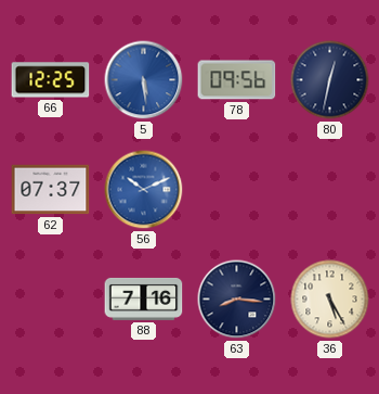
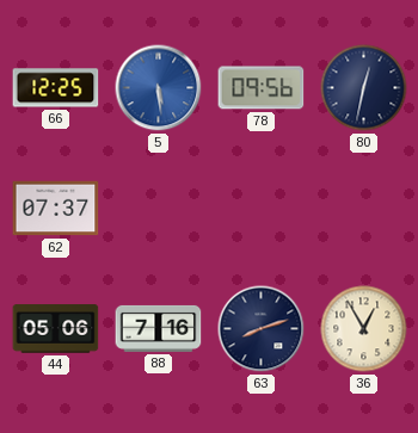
56: 10:11 -> none
44: none -> 05:06
63: 8:16 -> 8:12
36: 5:25 -> 12:55
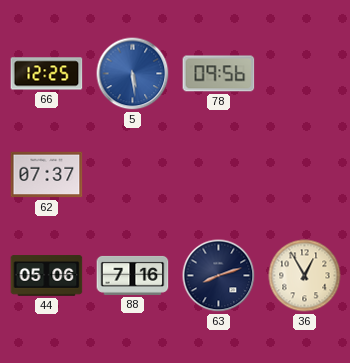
80: 12:32 -> none
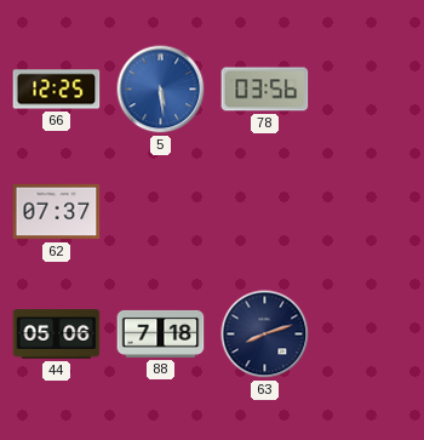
78: 09:56 -> 03:56
88: 7:16 -> 7:18
36: 12:55 -> none
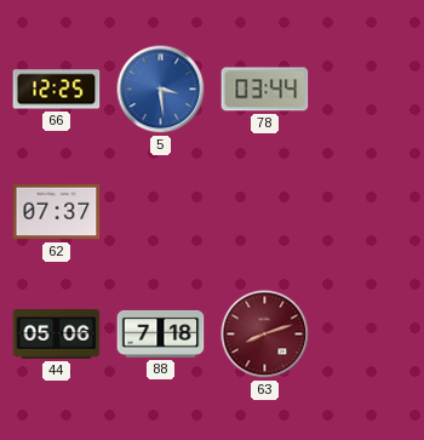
5: 5:29 -> 3:29
78: 03:56 -> 03:44
63 dial: navy -> burgundy
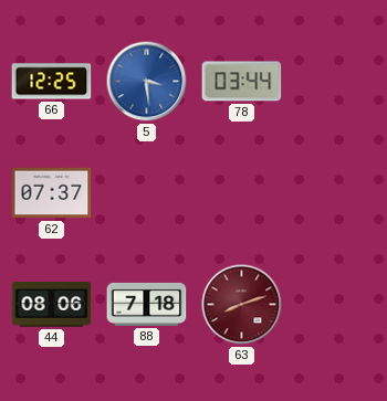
44: 05:06 -> 08:06
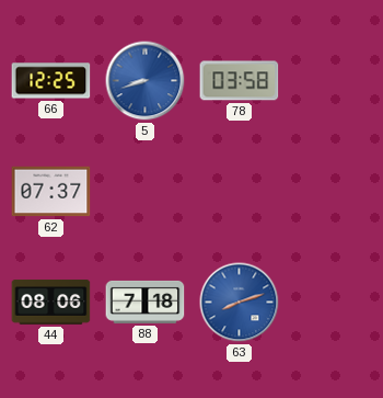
5: 3:29 -> 8:42
78: 03:44 -> 03:58
63 dial: burgundy -> blue
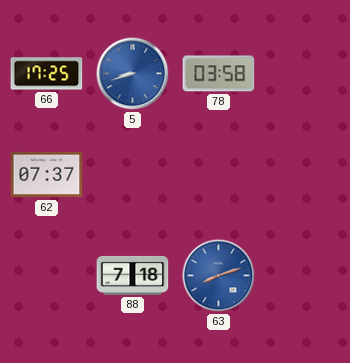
66: 12:25 -> 17:25
44: 08:06 -> none
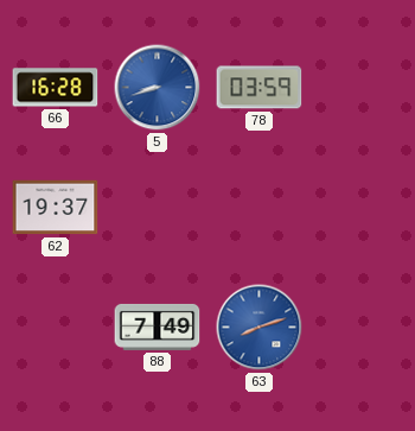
66: 17:25 -> 16:28
78: 03:58 -> 03:59
62: 07:37 -> 19:37
88: 7:18 -> 7:49
